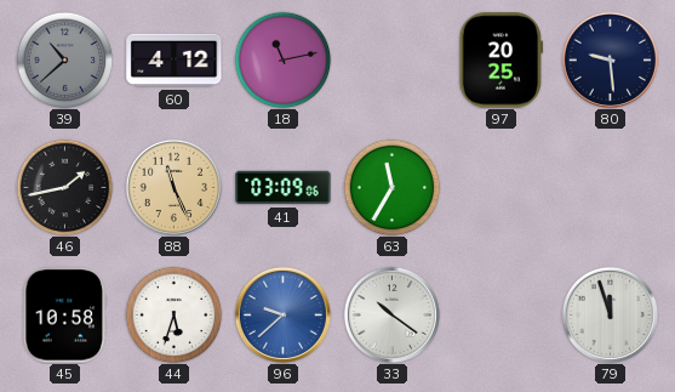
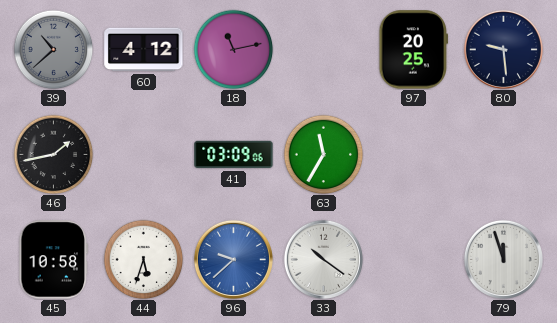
88: 11:26 -> none
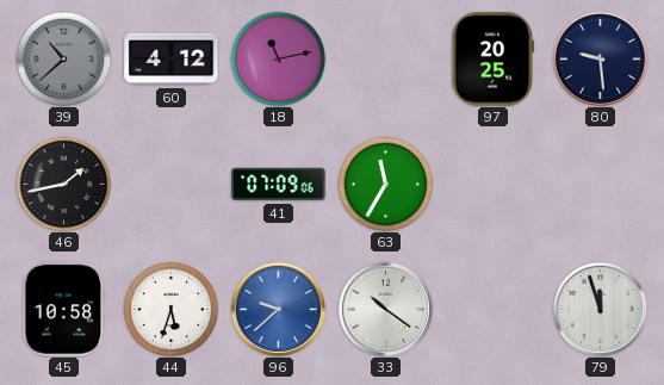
41: 03:09 -> 07:09
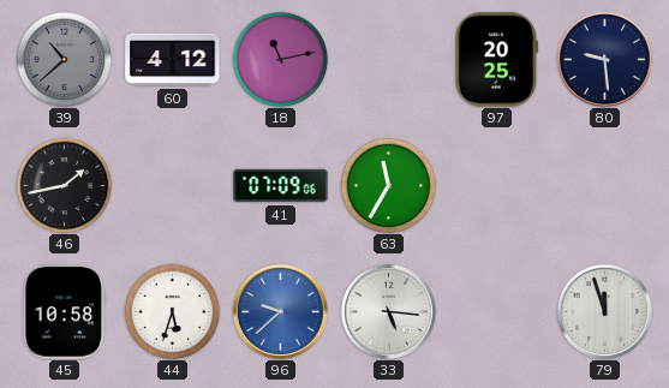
33: 10:21 -> 5:16
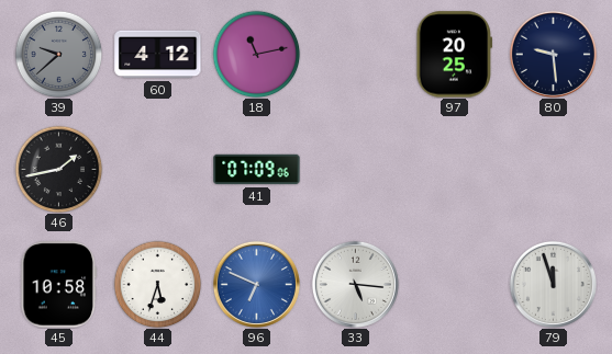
39: 10:38 -> 9:38
63: 11:35 -> none
96: 9:38 -> 6:49
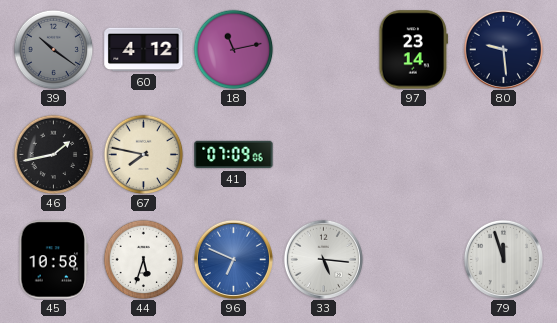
39: 9:38 -> 10:21
97: 20:25 -> 23:14
67: none -> 7:47
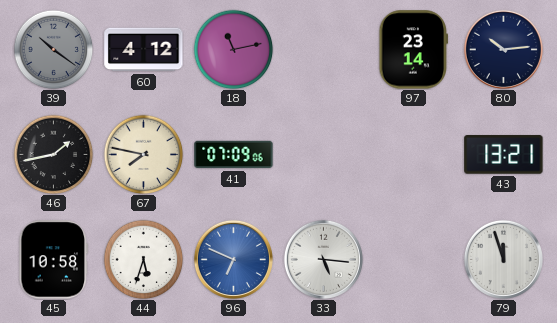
80: 9:29 -> 10:14
43: none -> 13:21
